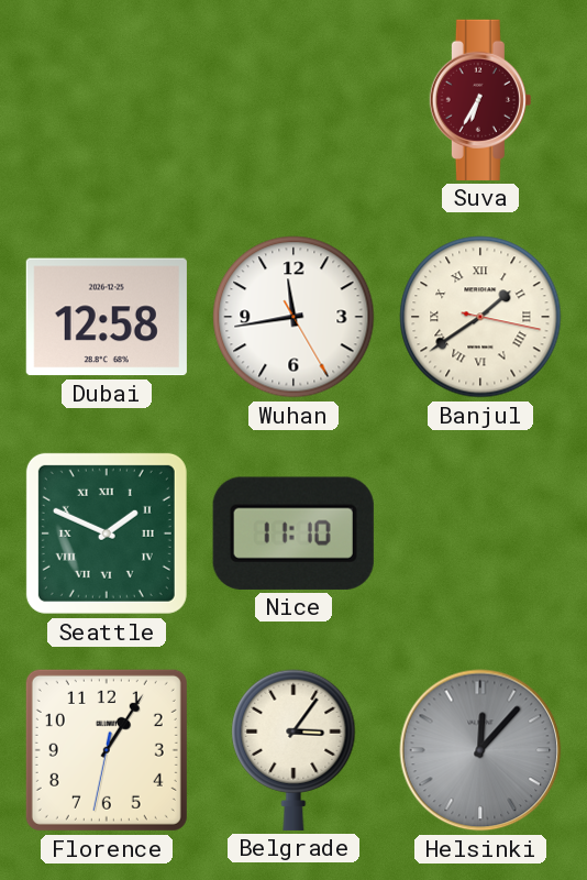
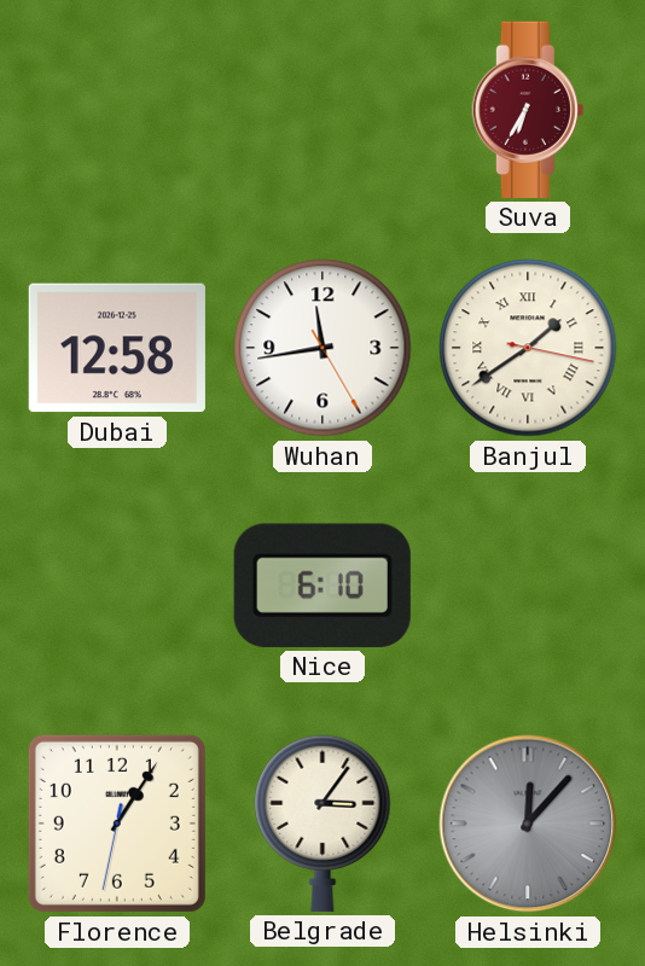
Seattle: 1:49 -> none
Nice: 11:10 -> 6:10
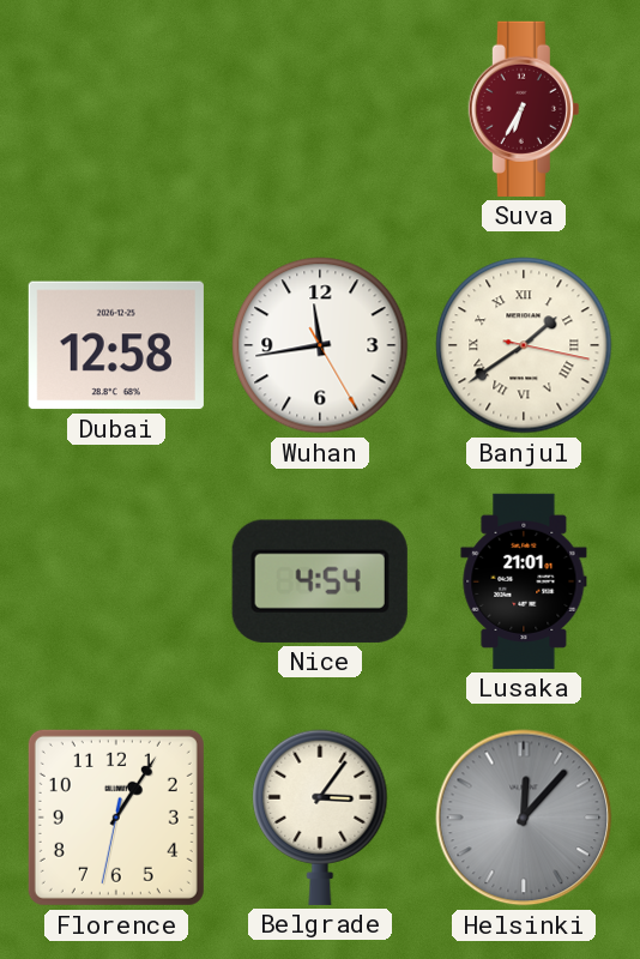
Nice: 6:10 -> 4:54
Lusaka: none -> 21:01
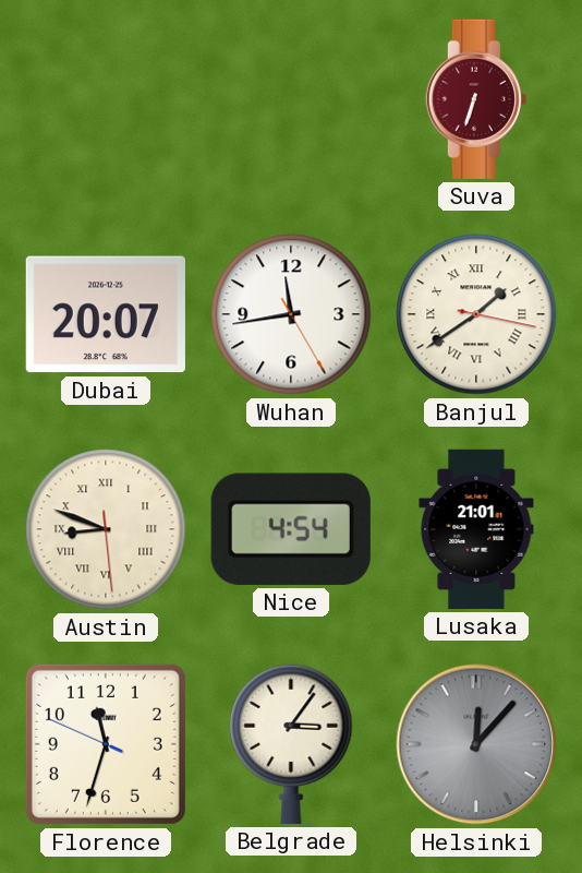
Suva: 6:35 -> 6:33
Dubai: 12:58 -> 20:07
Austin: none -> 8:48
Florence: 1:05 -> 11:32
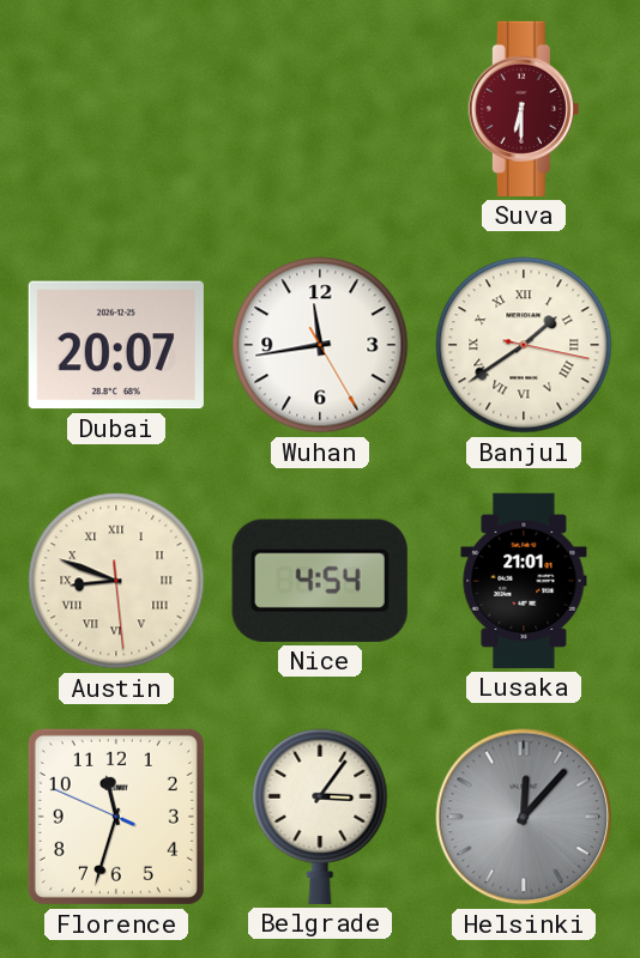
Suva: 6:33 -> 6:30
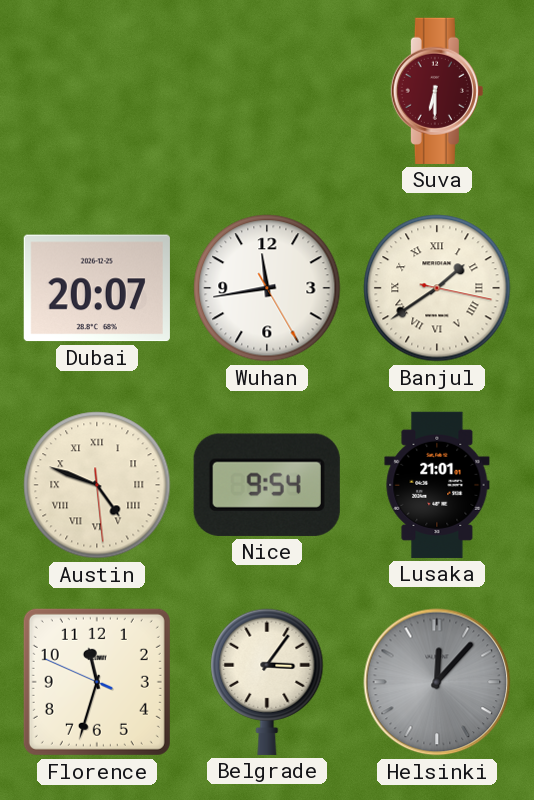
Austin: 8:48 -> 4:48
Nice: 4:54 -> 9:54
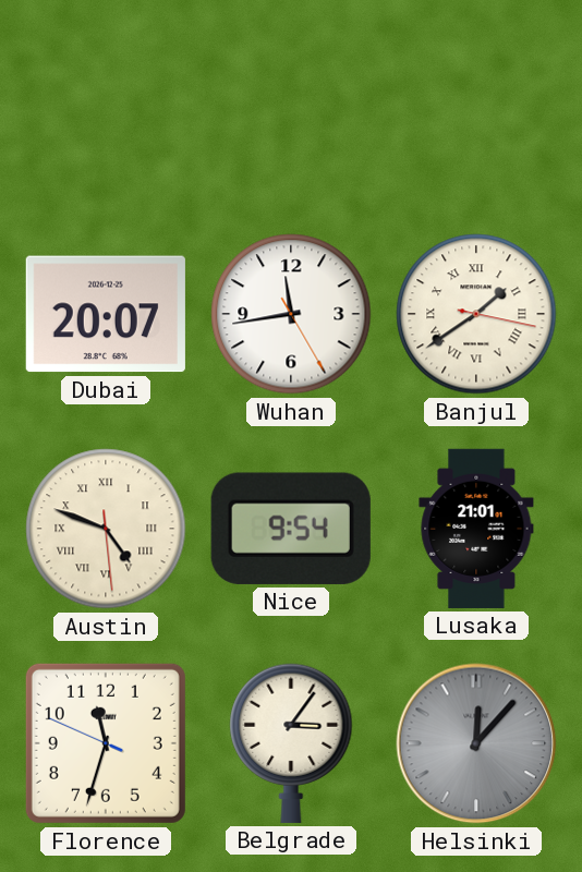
Suva: 6:30 -> none
